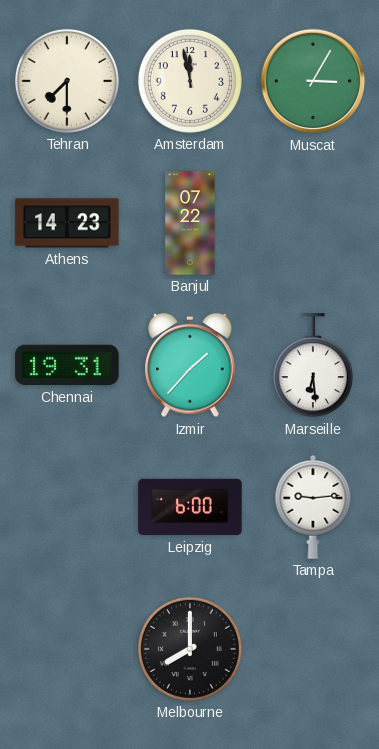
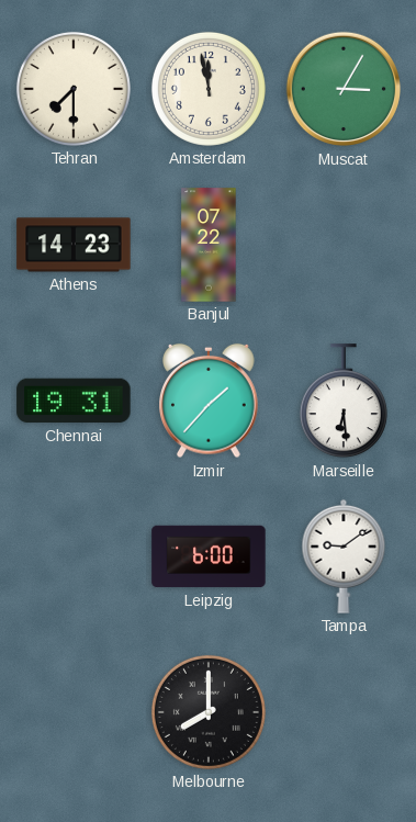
Tampa: 9:14 -> 9:09
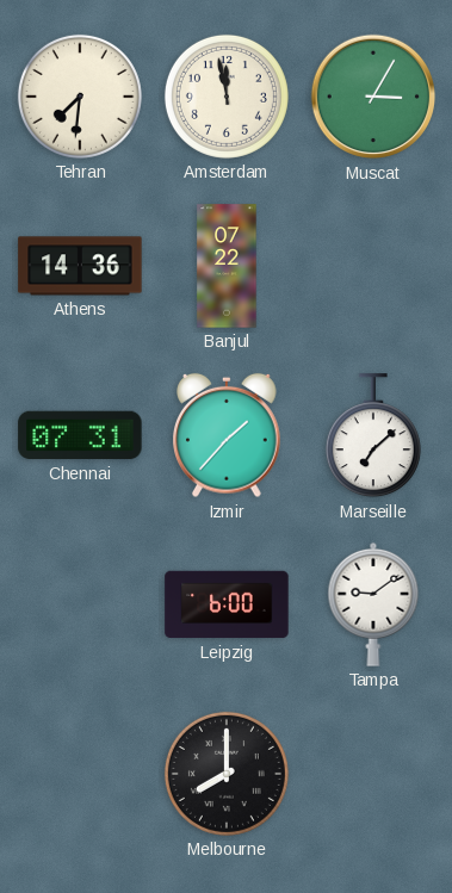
Tehran: 7:30 -> 7:31
Athens: 14:23 -> 14:36
Chennai: 19:31 -> 07:31
Marseille: 6:29 -> 7:08
